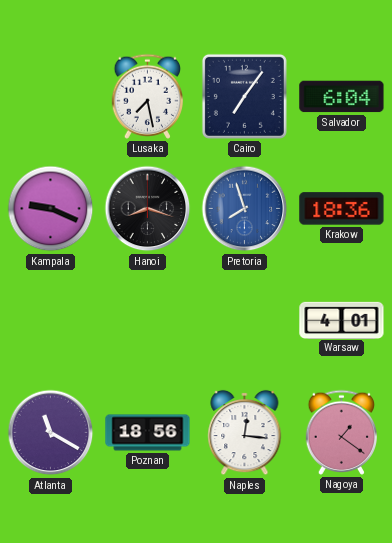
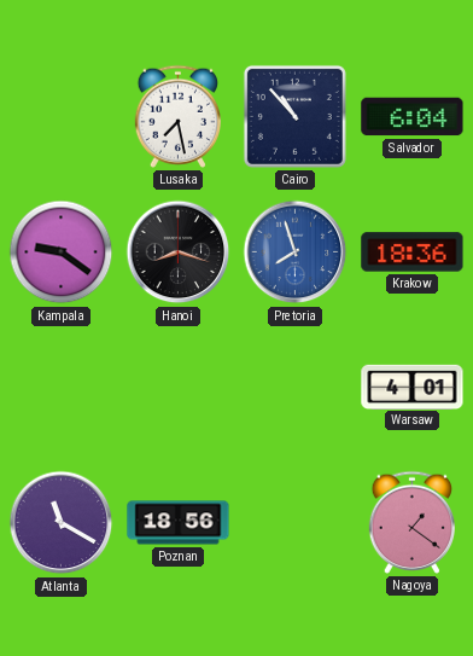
Cairo: 7:06 -> 10:53
Kampala: 9:19 -> 9:21
Naples: 12:16 -> none
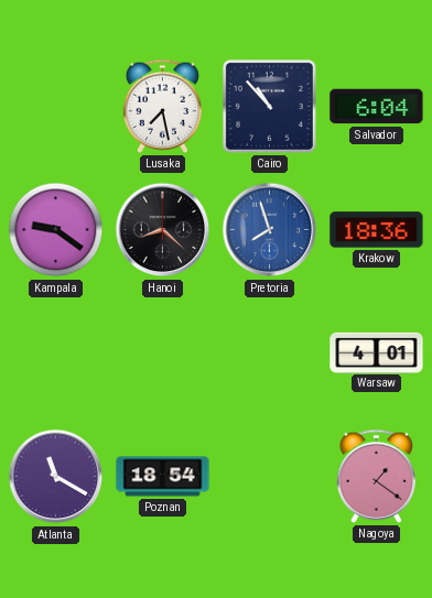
Hanoi: 8:18 -> 8:22
Poznan: 18:56 -> 18:54
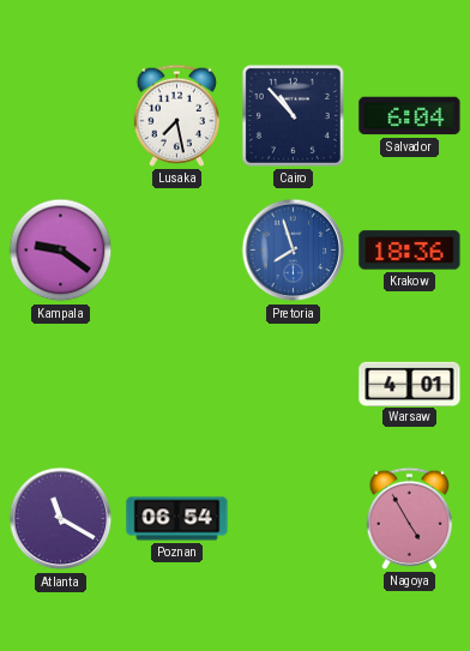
Hanoi: 8:22 -> none
Poznan: 18:54 -> 06:54
Nagoya: 1:21 -> 4:55
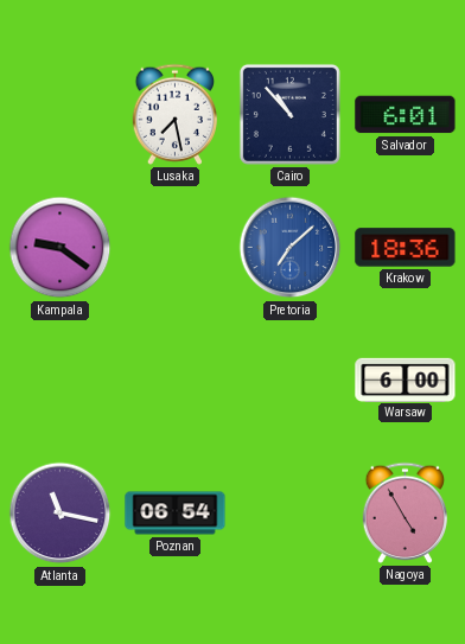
Salvador: 6:04 -> 6:01
Pretoria: 7:57 -> 7:08
Warsaw: 4:01 -> 6:00
Atlanta: 11:20 -> 11:17
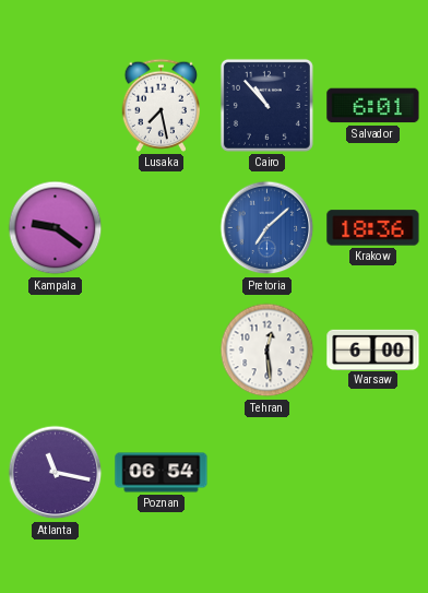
Tehran: none -> 12:29
Nagoya: 4:55 -> none
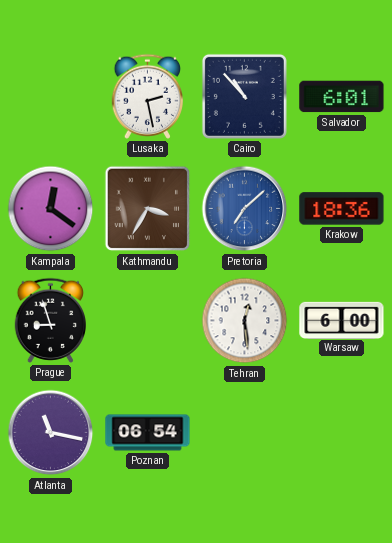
Lusaka: 7:28 -> 2:28
Kampala: 9:21 -> 12:21
Kathmandu: none -> 3:35
Prague: none -> 8:57
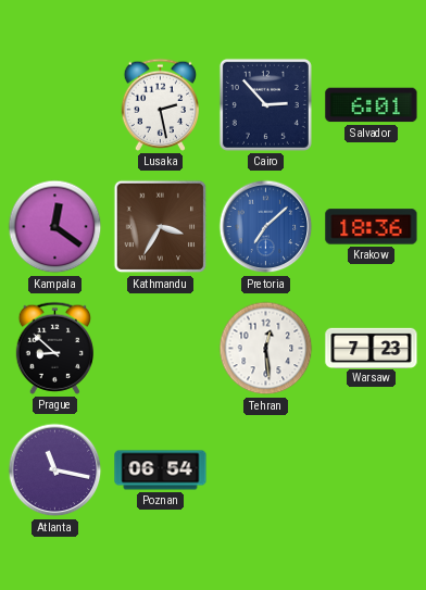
Cairo: 10:53 -> 2:53
Prague: 8:57 -> 8:52
Warsaw: 6:00 -> 7:23
